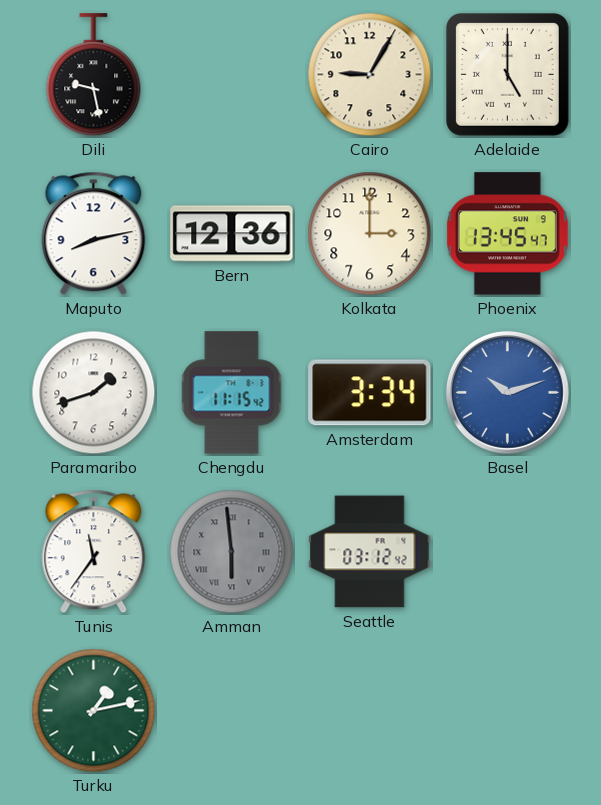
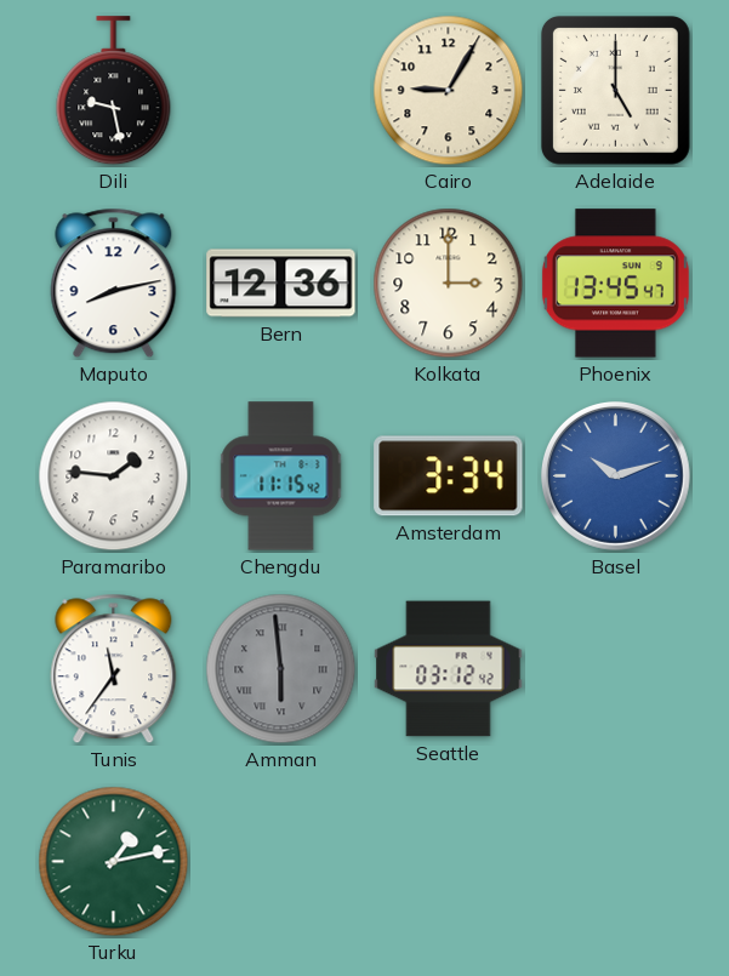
Paramaribo: 1:42 -> 1:46
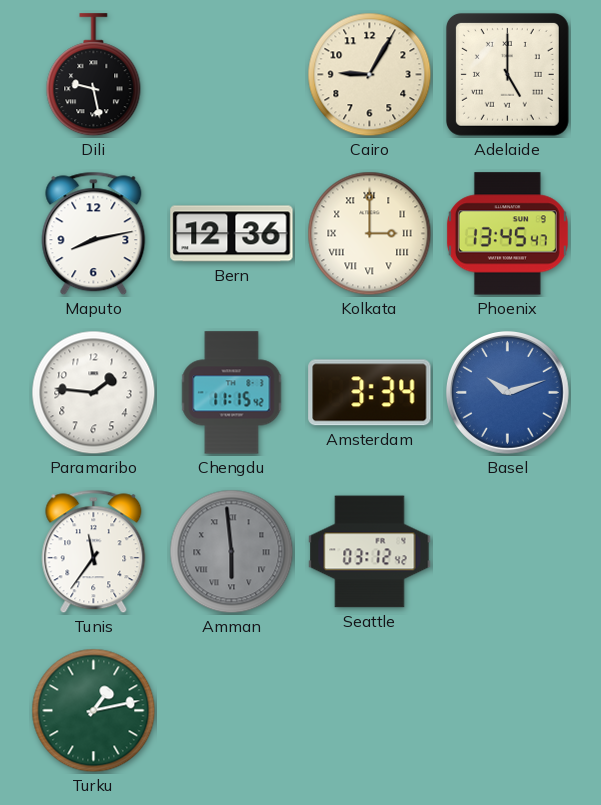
Kolkata numerals: Arabic -> Roman
